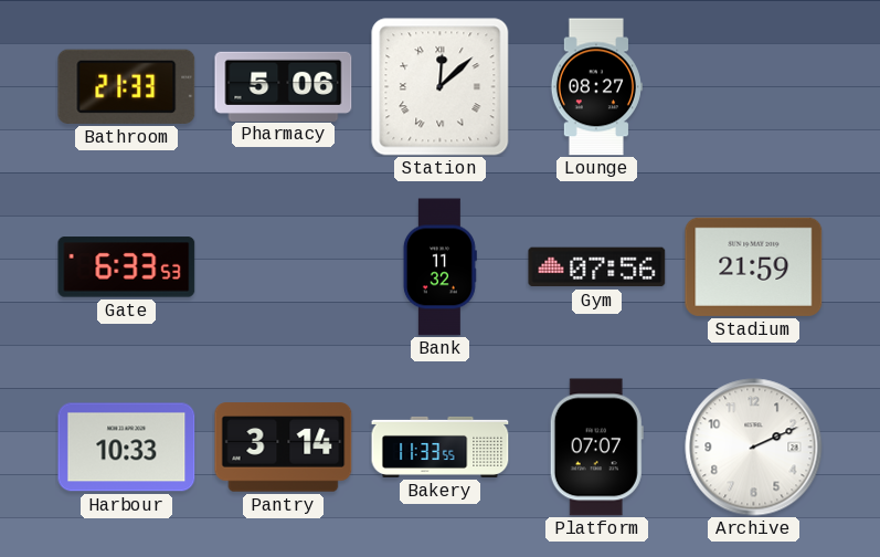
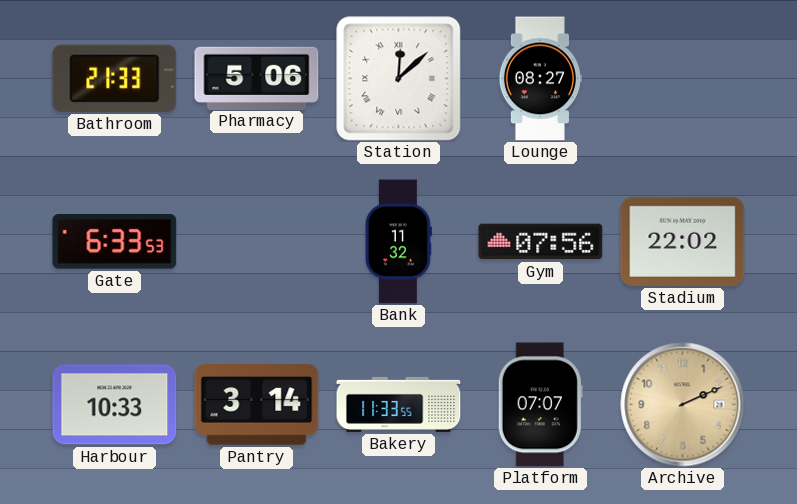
Stadium: 21:59 -> 22:02
Archive dial: white -> champagne
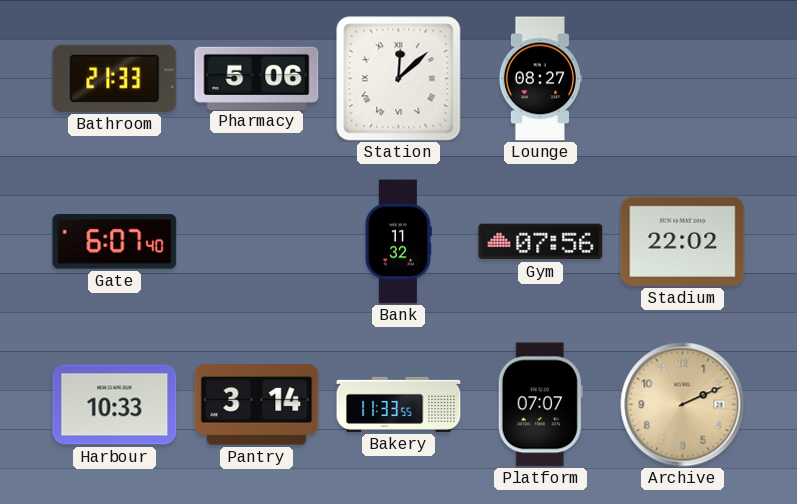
Gate: 6:33 -> 6:07
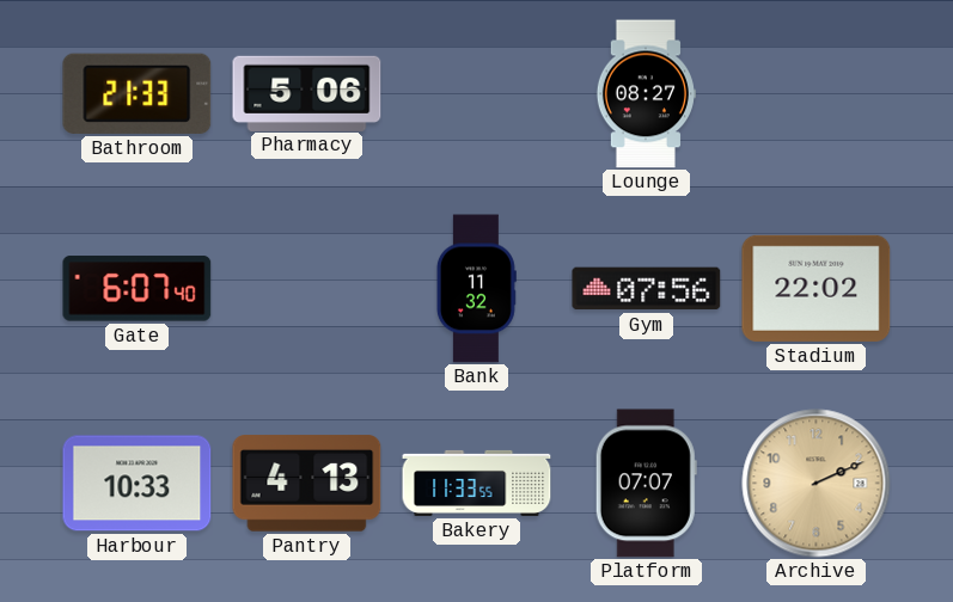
Station: 12:08 -> none
Pantry: 3:14 -> 4:13
